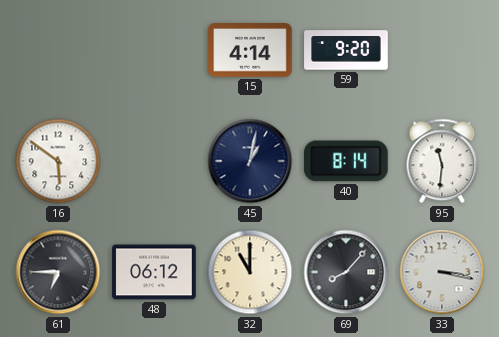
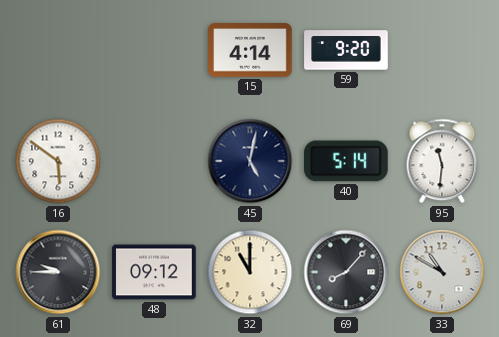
45: 1:02 -> 5:02
40: 8:14 -> 5:14
61: 6:45 -> 9:45
48: 06:12 -> 09:12
33: 3:17 -> 10:50
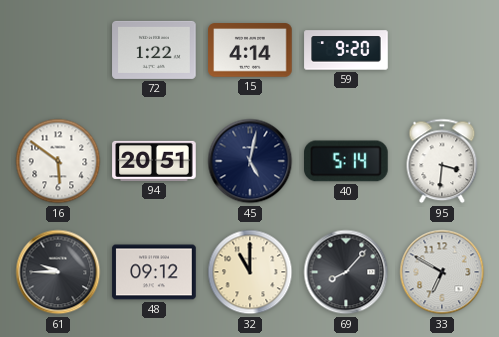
72: none -> 1:22
94: none -> 20:51
95: 11:31 -> 3:31
33: 10:50 -> 6:50
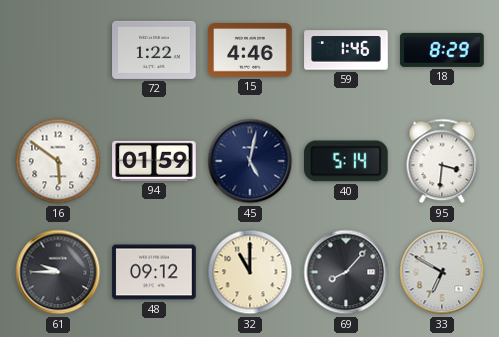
15: 4:14 -> 4:46
59: 9:20 -> 1:46
18: none -> 8:29
94: 20:51 -> 01:59
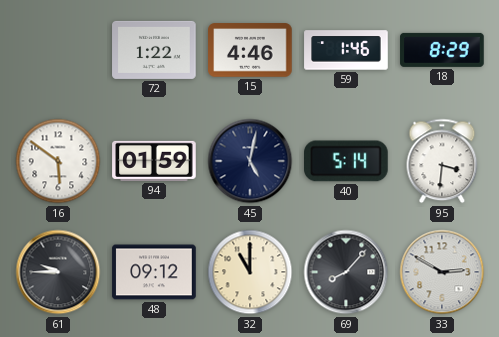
33: 6:50 -> 2:50
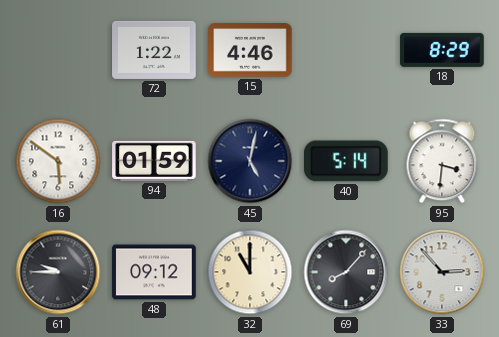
59: 1:46 -> none
33: 2:50 -> 2:53
